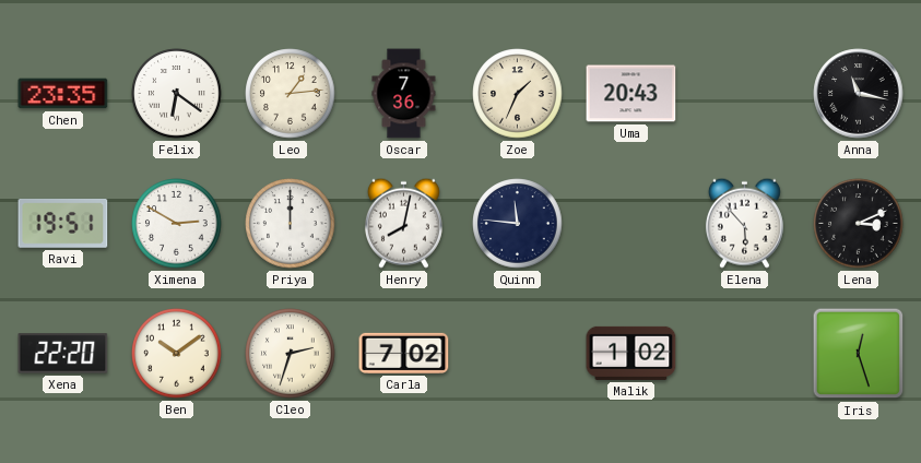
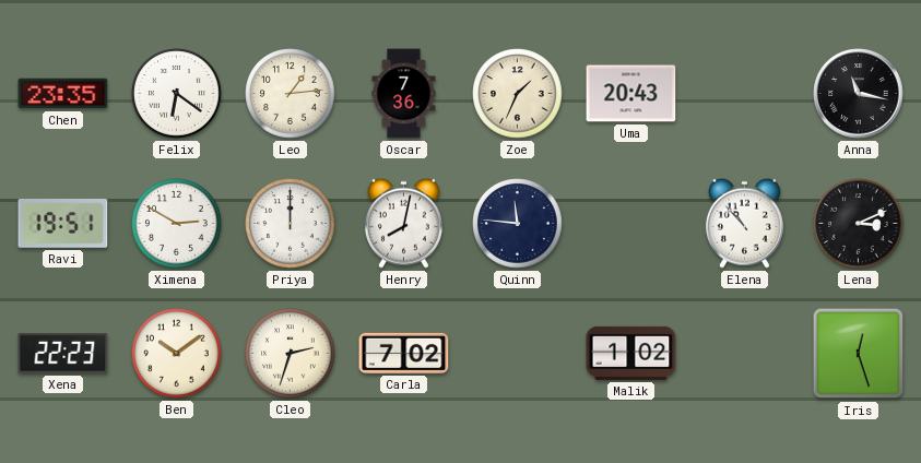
Elena: 5:53 -> 10:53
Xena: 22:20 -> 22:23
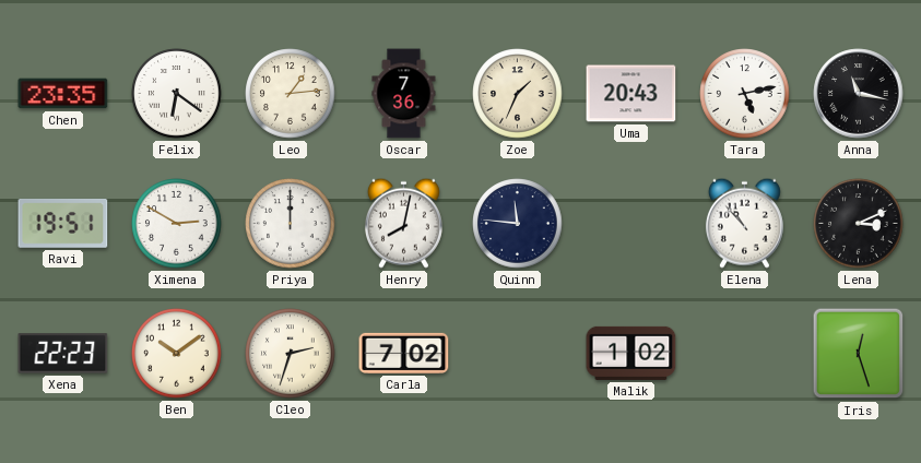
Tara: none -> 5:13
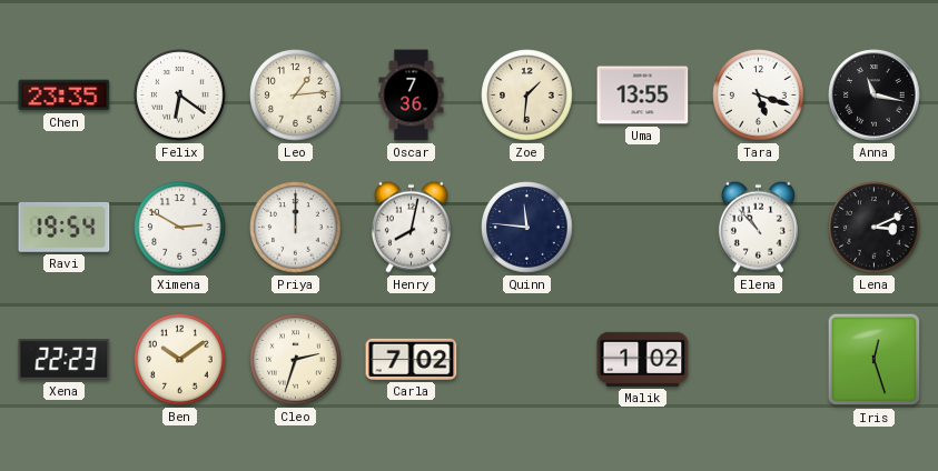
Zoe: 1:34 -> 1:31
Uma: 20:43 -> 13:55
Tara: 5:13 -> 5:18
Ravi: 19:51 -> 19:54
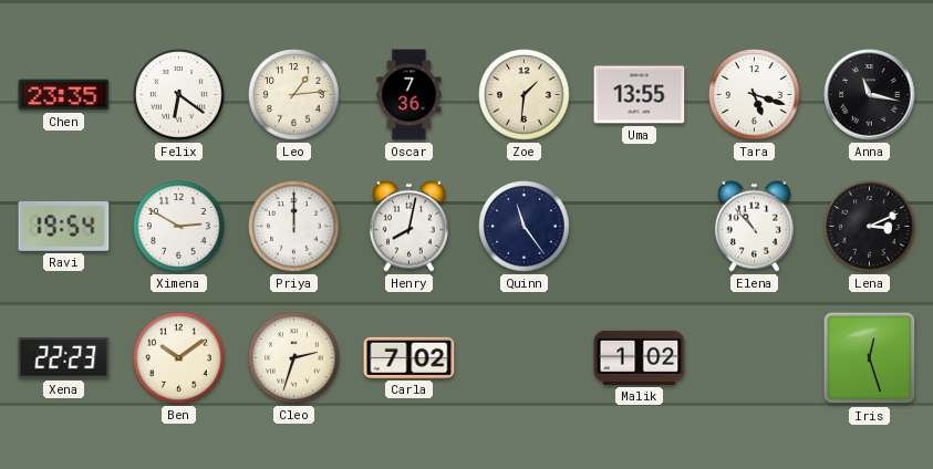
Quinn: 11:46 -> 11:24
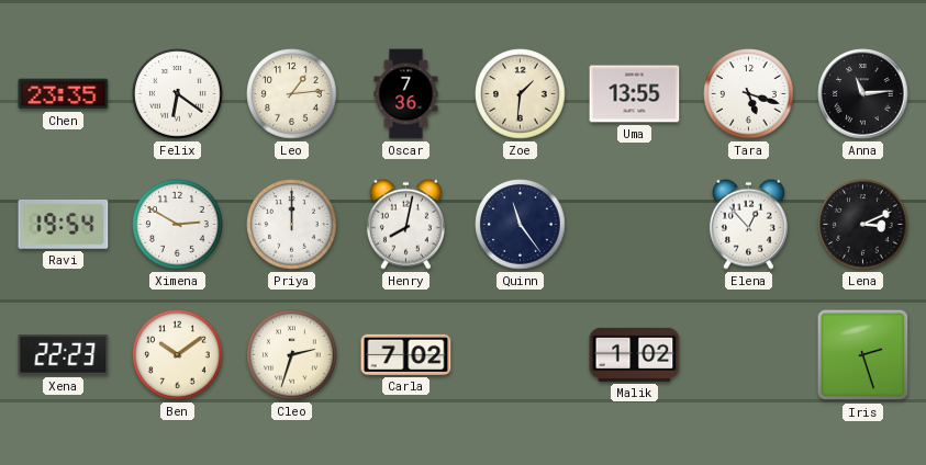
Anna: 11:17 -> 11:14
Elena: 10:53 -> 12:53
Iris: 12:27 -> 2:27
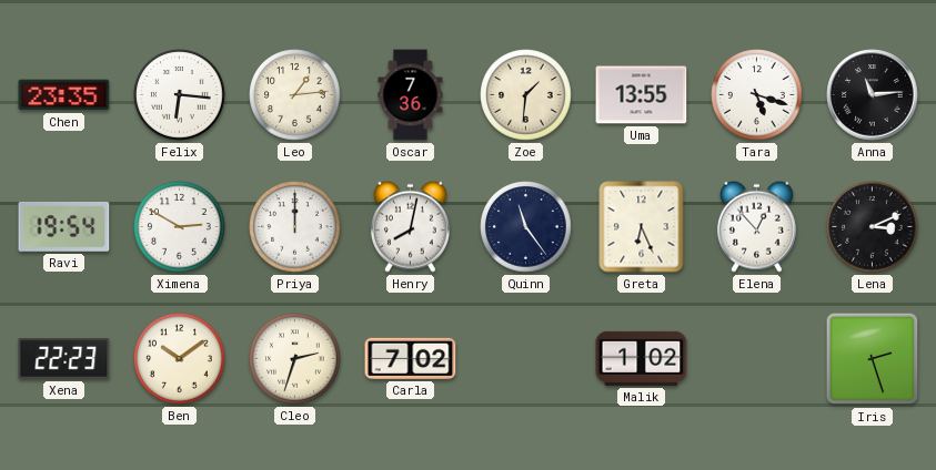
Felix: 6:21 -> 6:16
Greta: none -> 6:26
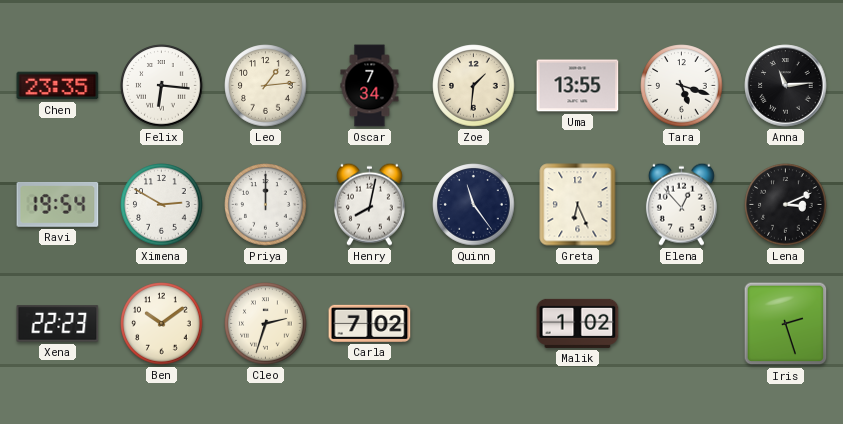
Oscar: 7:36 -> 7:34
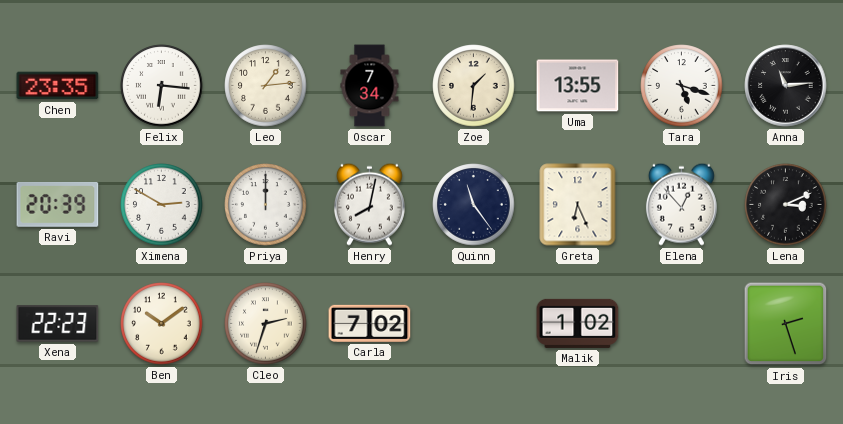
Ravi: 19:54 -> 20:39
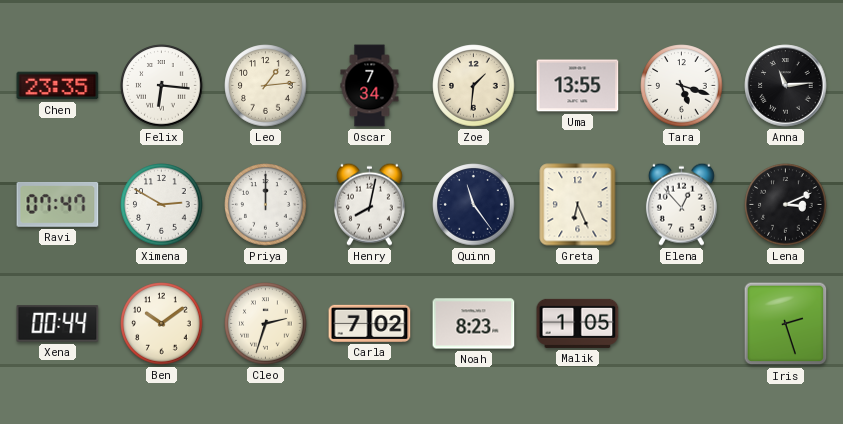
Ravi: 20:39 -> 07:47
Xena: 22:23 -> 00:44
Noah: none -> 8:23
Malik: 1:02 -> 1:05
